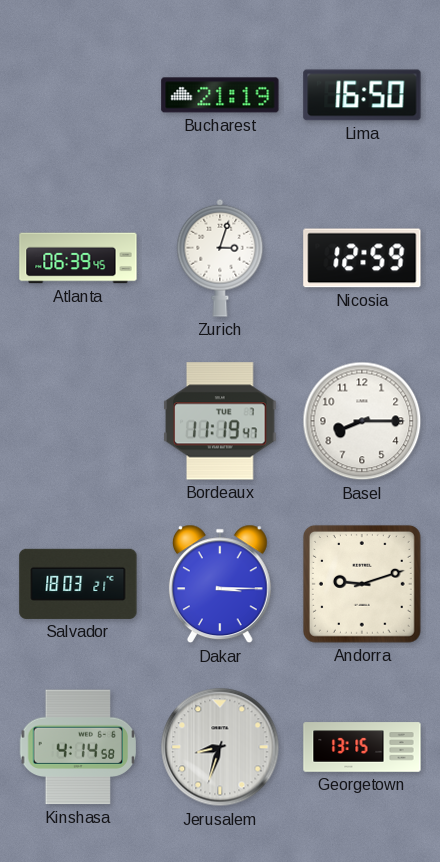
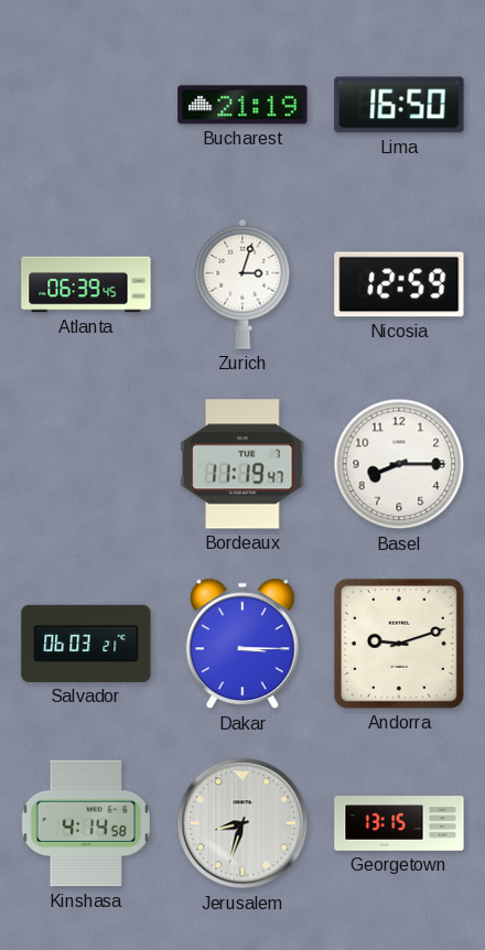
Salvador: 18:03 -> 06:03
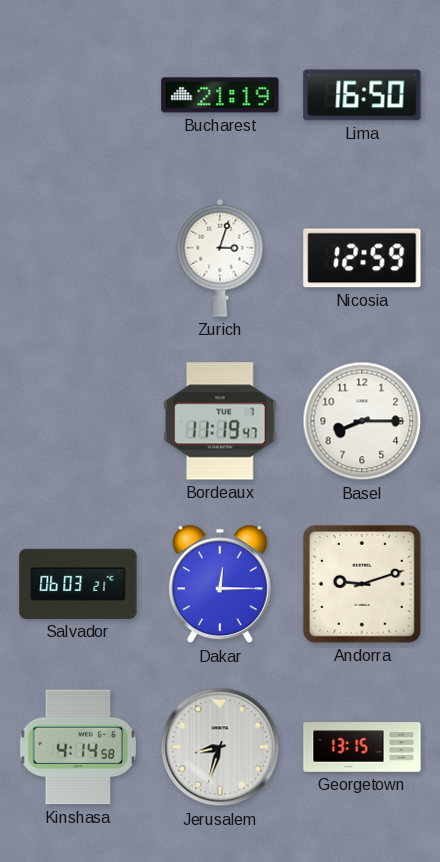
Atlanta: 06:39 -> none
Dakar: 3:15 -> 12:15
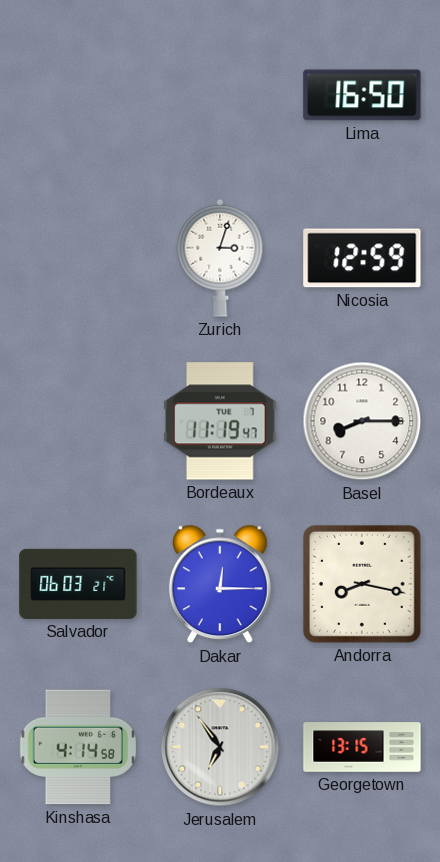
Bucharest: 21:19 -> none
Andorra: 9:12 -> 8:17
Jerusalem: 8:33 -> 6:54
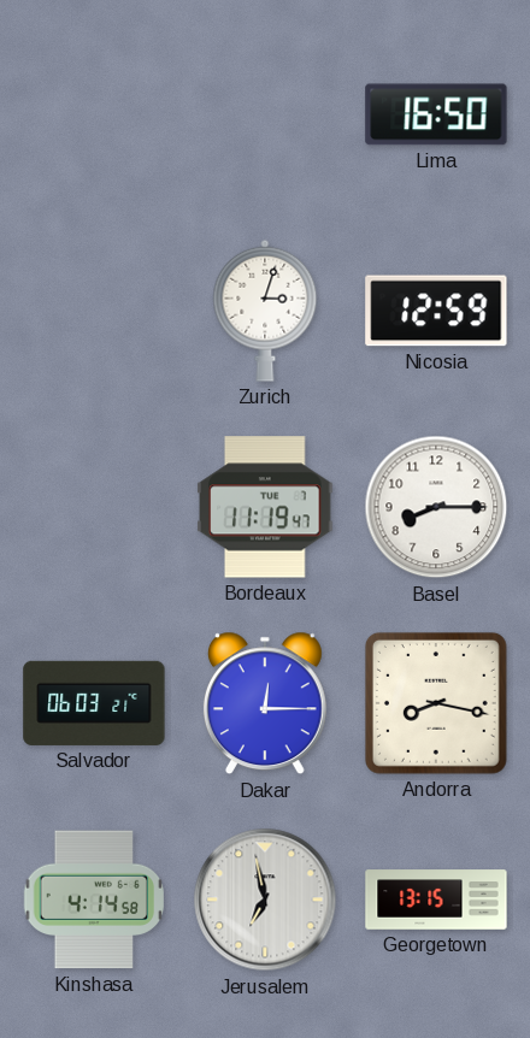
Jerusalem: 6:54 -> 6:58
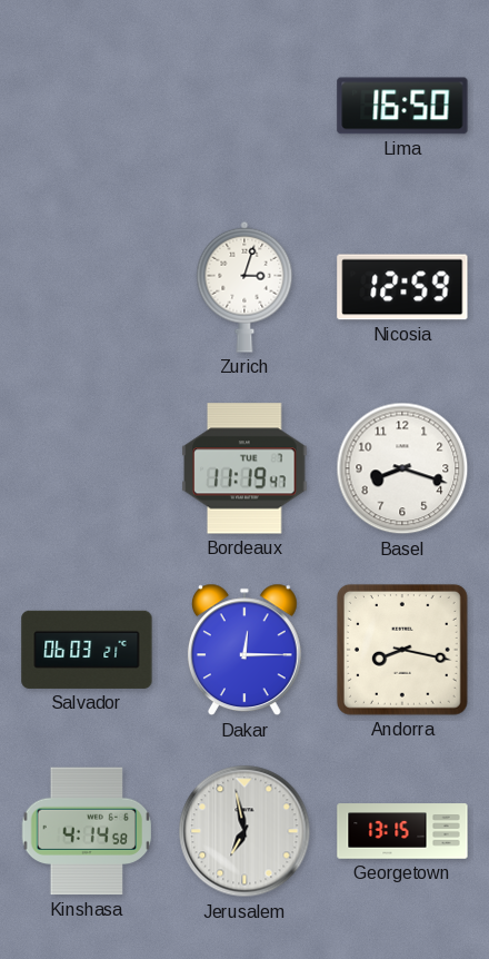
Basel: 8:15 -> 8:18
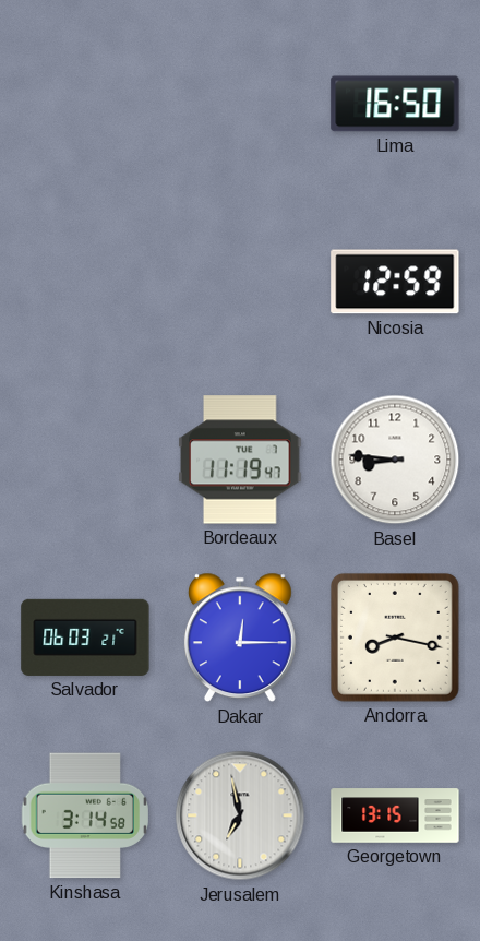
Zurich: 3:03 -> none
Basel: 8:18 -> 8:46
Kinshasa: 4:14 -> 3:14
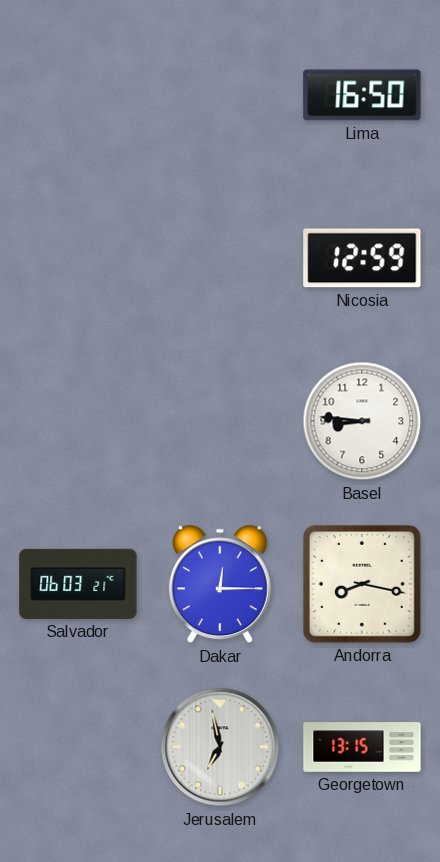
Bordeaux: 11:19 -> none
Kinshasa: 3:14 -> none
